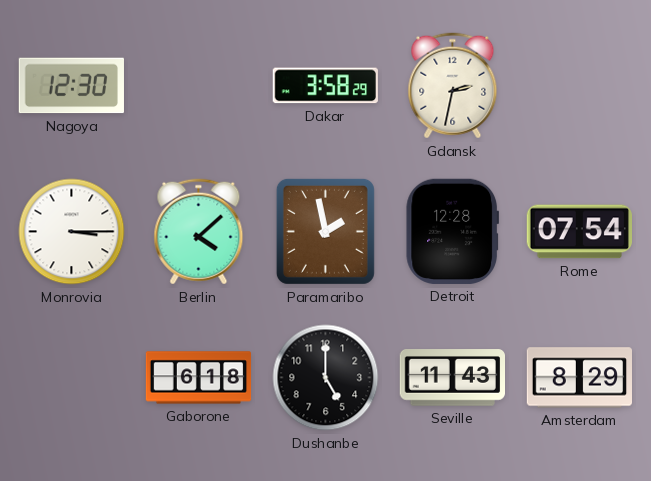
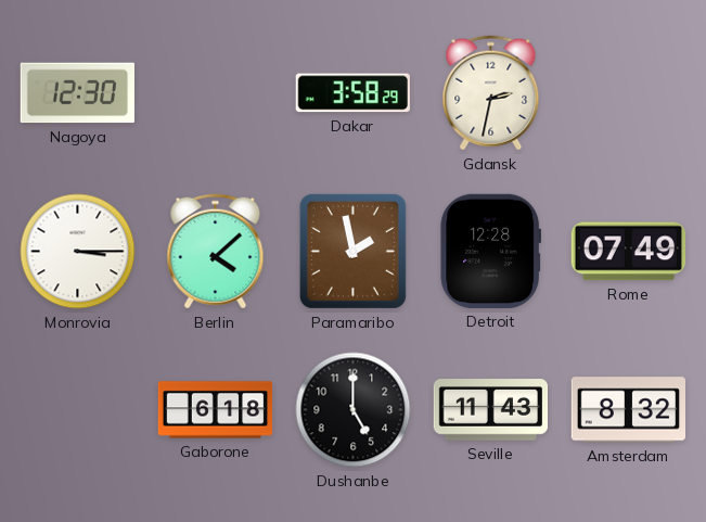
Rome: 07:54 -> 07:49
Amsterdam: 8:29 -> 8:32
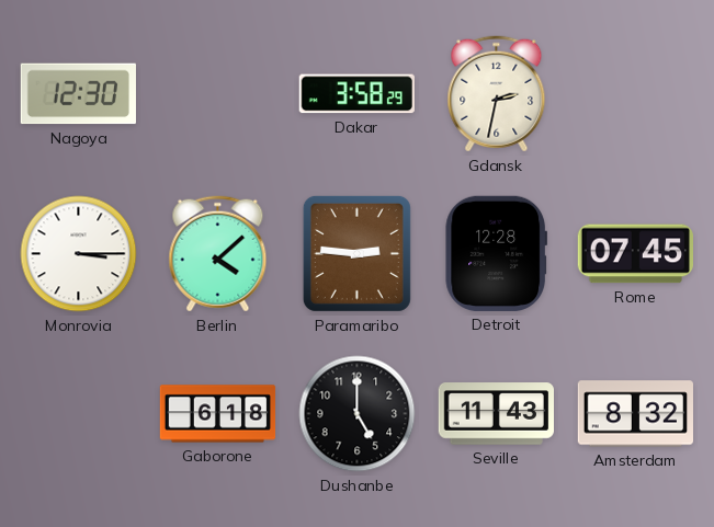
Paramaribo: 1:58 -> 2:46
Rome: 07:49 -> 07:45
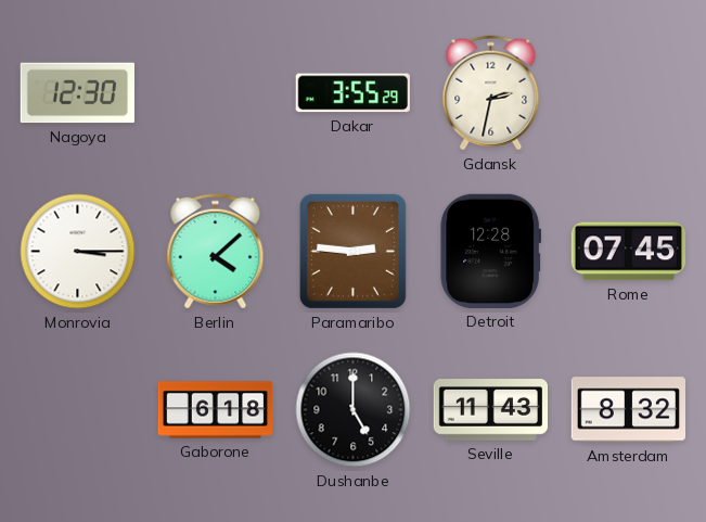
Dakar: 3:58 -> 3:55
